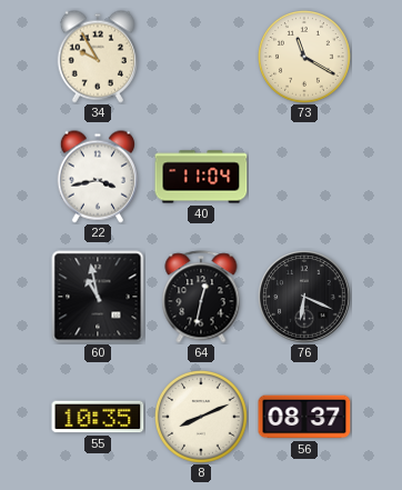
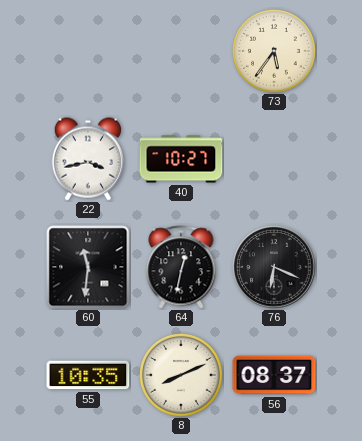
34: 9:55 -> none
73: 11:20 -> 5:36
40: 11:04 -> 10:27
60: 10:58 -> 11:31
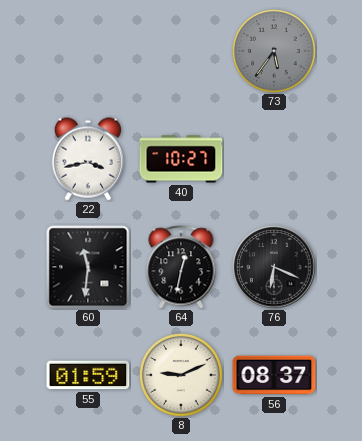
73 dial: cream -> grey
55: 10:35 -> 01:59
8: 8:11 -> 9:11
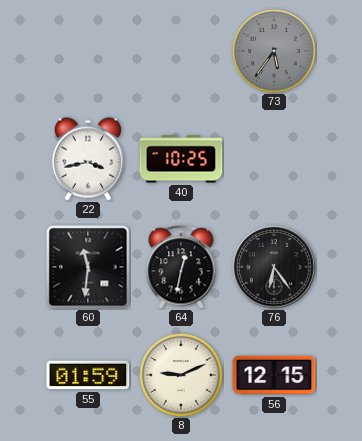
40: 10:27 -> 10:25
76: 6:19 -> 6:24
56: 08:37 -> 12:15
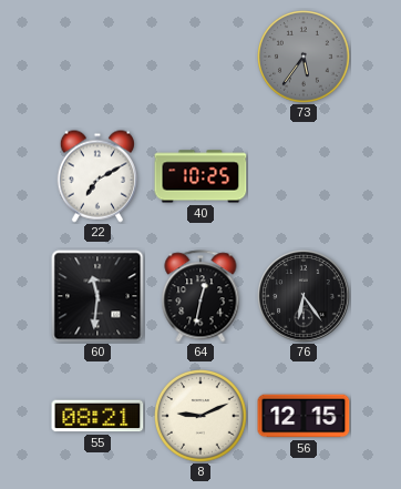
22: 3:43 -> 7:10
55: 01:59 -> 08:21
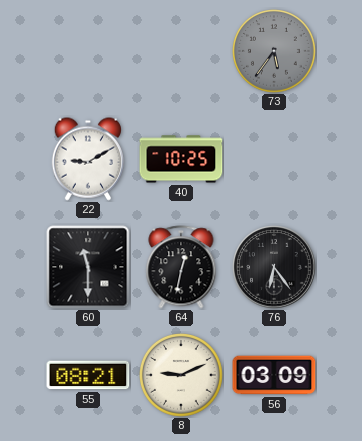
22: 7:10 -> 9:10
60: 11:31 -> 11:30
56: 12:15 -> 03:09
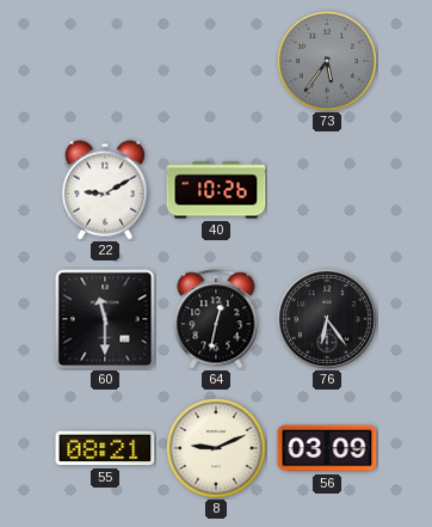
40: 10:25 -> 10:26
